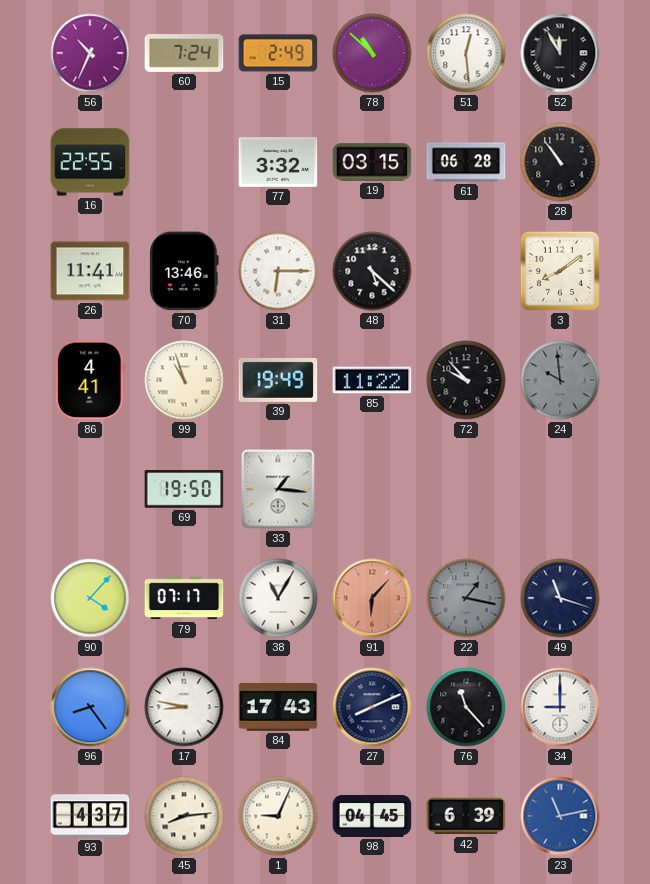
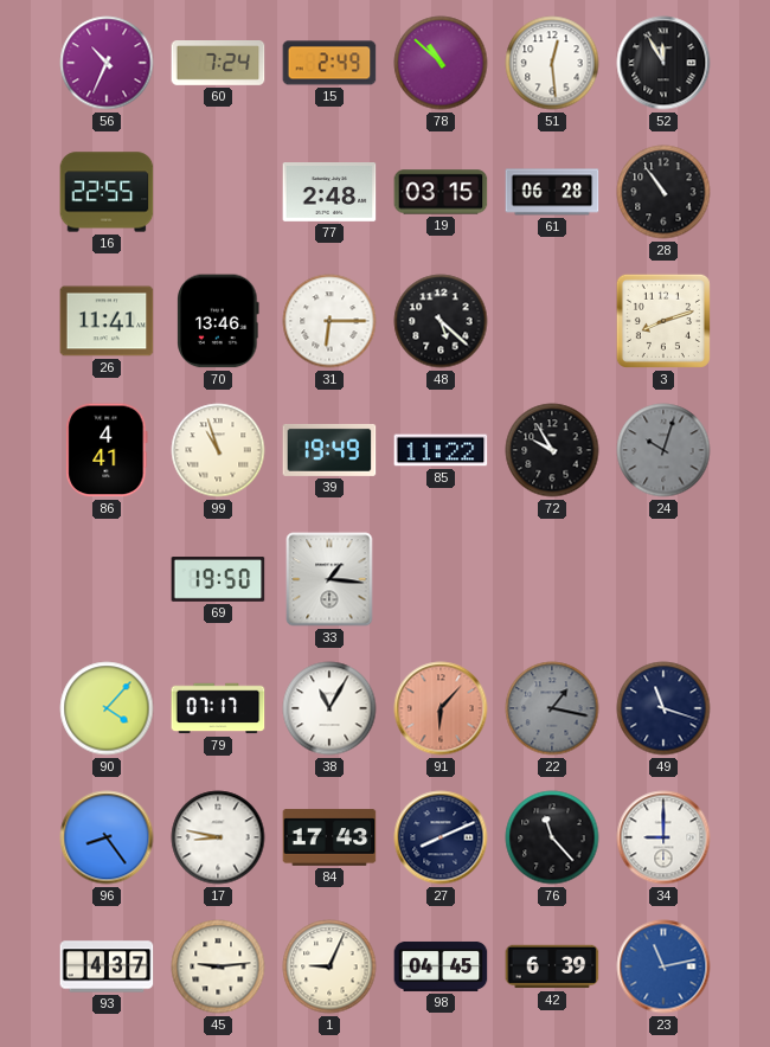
77: 3:32 -> 2:48
3: 8:09 -> 8:12
72: 9:53 -> 9:55
24: 9:59 -> 10:03
45: 8:14 -> 9:14
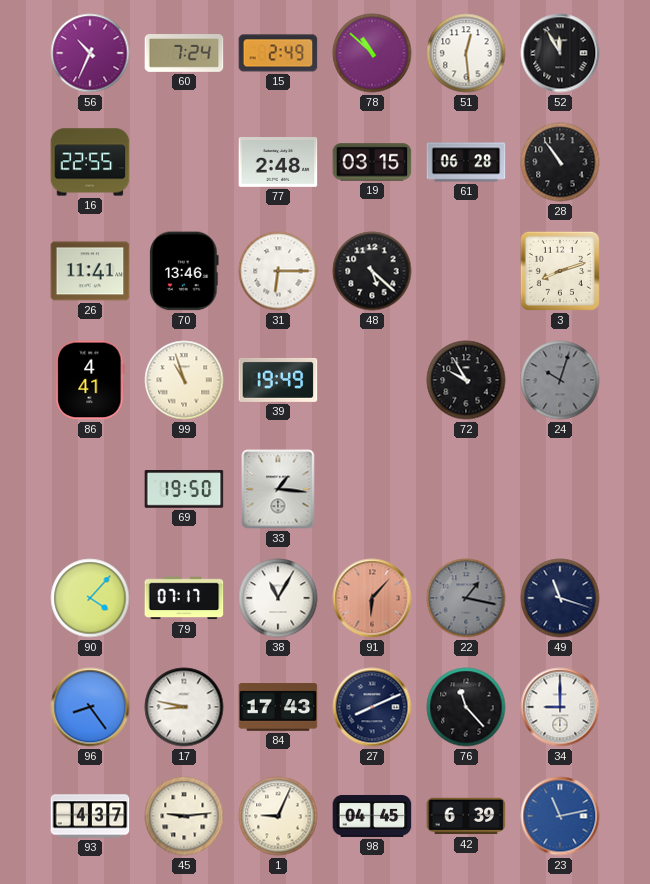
85: 11:22 -> none
